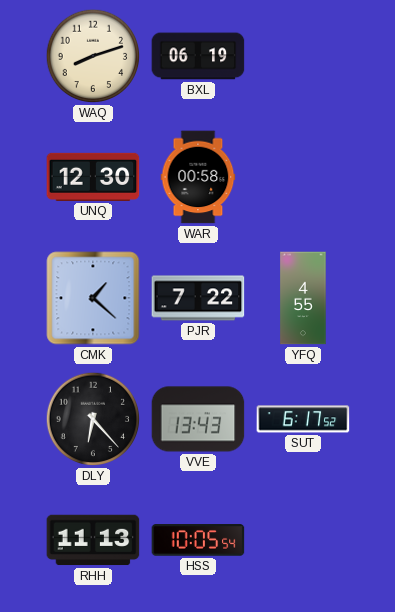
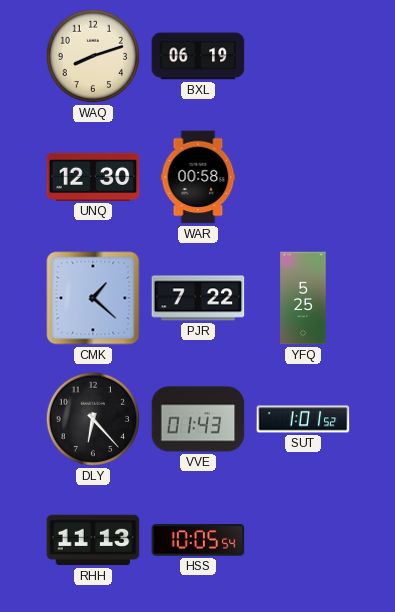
YFQ: 4:55 -> 5:25
VVE: 13:43 -> 01:43
SUT: 6:17 -> 1:01
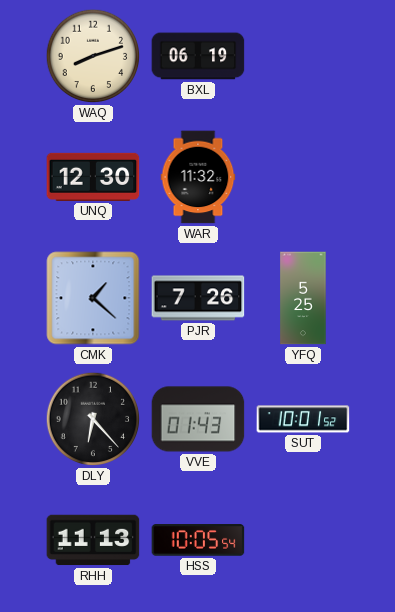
WAR: 00:58 -> 11:32
PJR: 7:22 -> 7:26
SUT: 1:01 -> 10:01
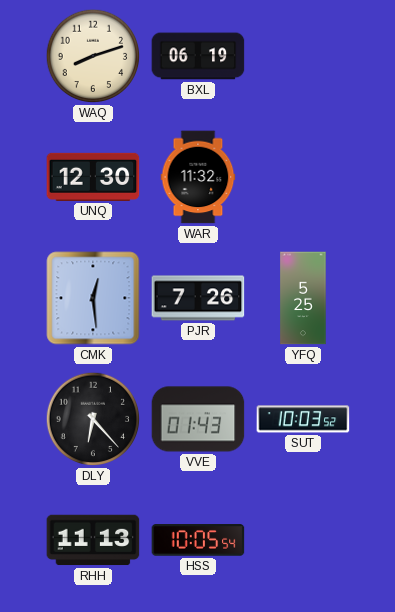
CMK: 1:22 -> 12:29
SUT: 10:01 -> 10:03
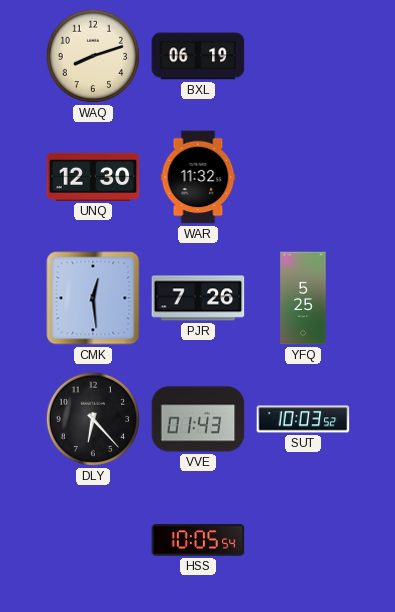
RHH: 11:13 -> none
